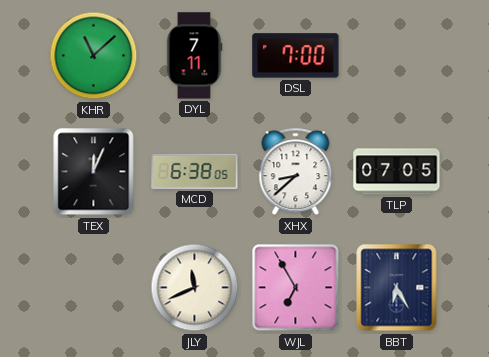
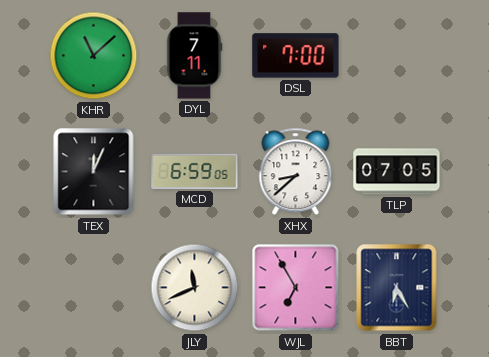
MCD: 6:38 -> 6:59
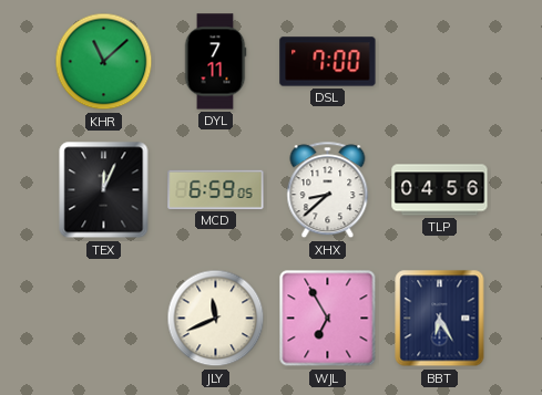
TLP: 07:05 -> 04:56
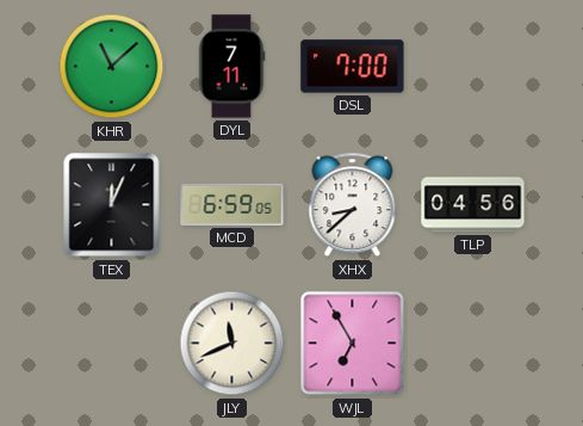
BBT: 6:25 -> none
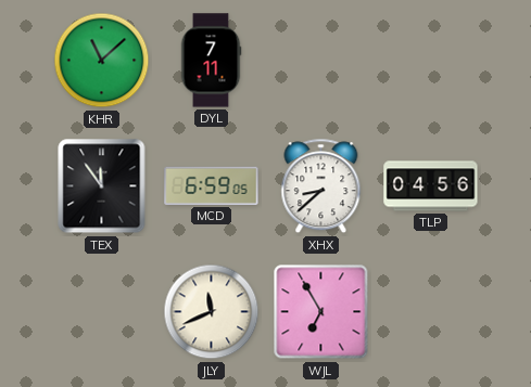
DSL: 7:00 -> none
TEX: 12:04 -> 11:54
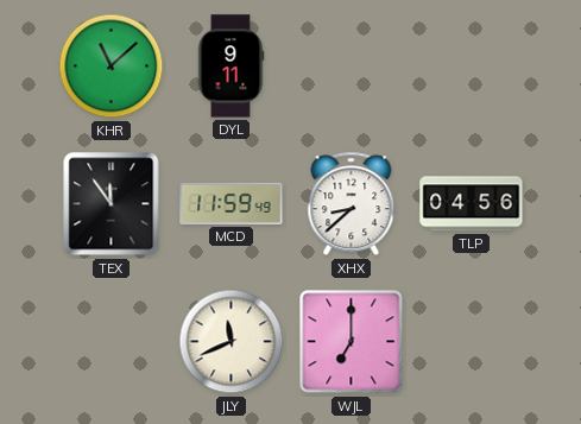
DYL: 7:11 -> 9:11
MCD: 6:59 -> 11:59
WJL: 6:55 -> 7:00
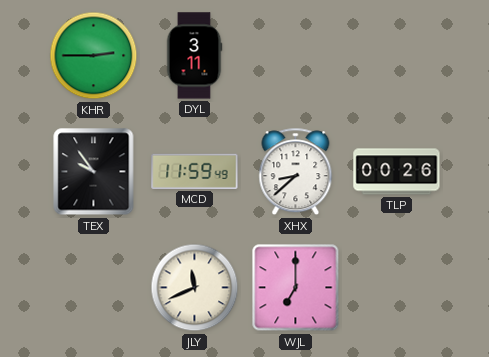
KHR: 11:08 -> 2:45
DYL: 9:11 -> 3:11
TEX: 11:54 -> 9:54
TLP: 04:56 -> 00:26
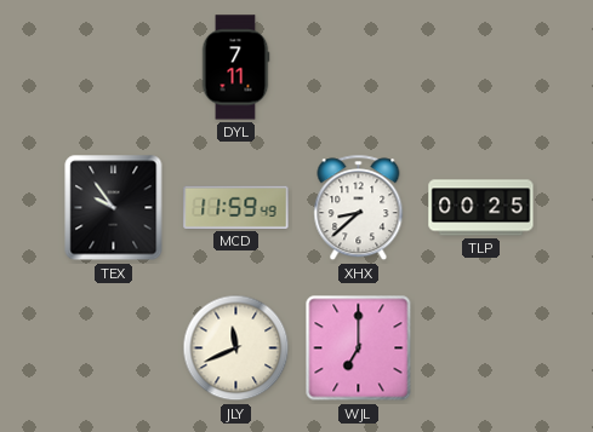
KHR: 2:45 -> none
DYL: 3:11 -> 7:11
TLP: 00:26 -> 00:25
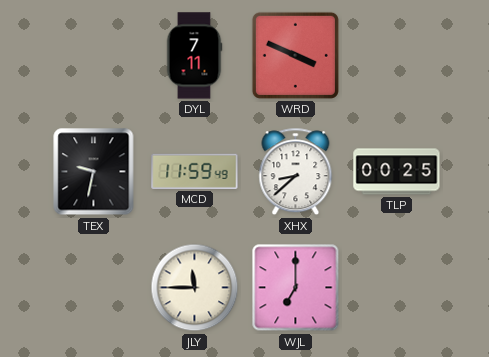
WRD: none -> 3:49
TEX: 9:54 -> 9:32
JLY: 11:41 -> 11:45
